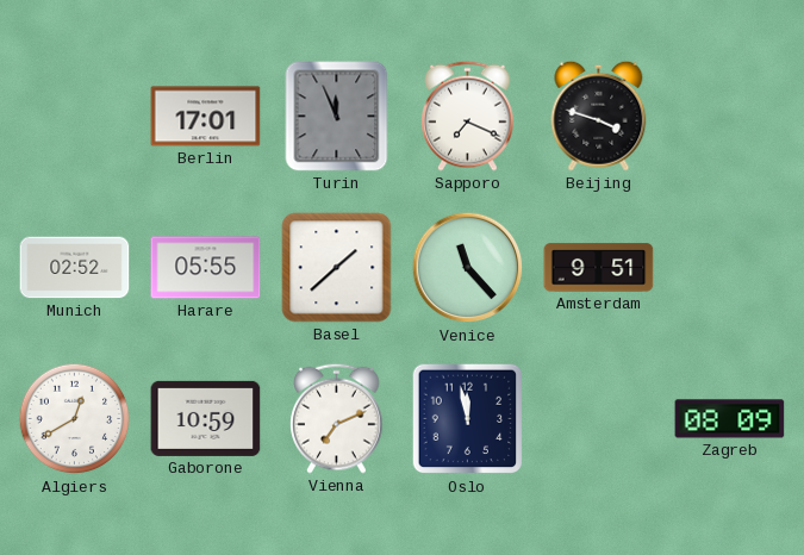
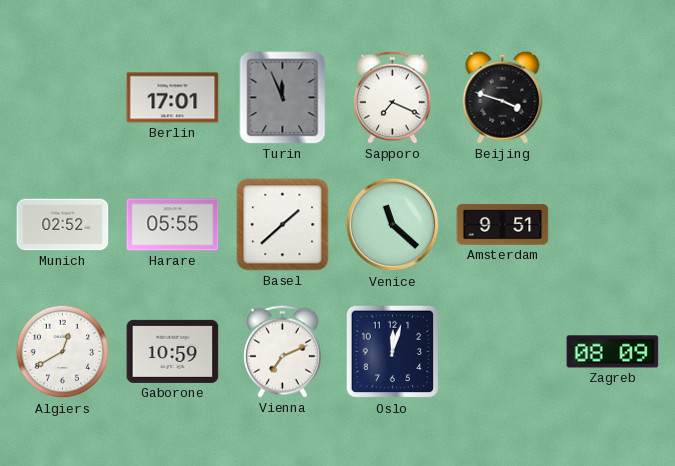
Venice: 11:23 -> 11:22
Oslo: 11:58 -> 12:03
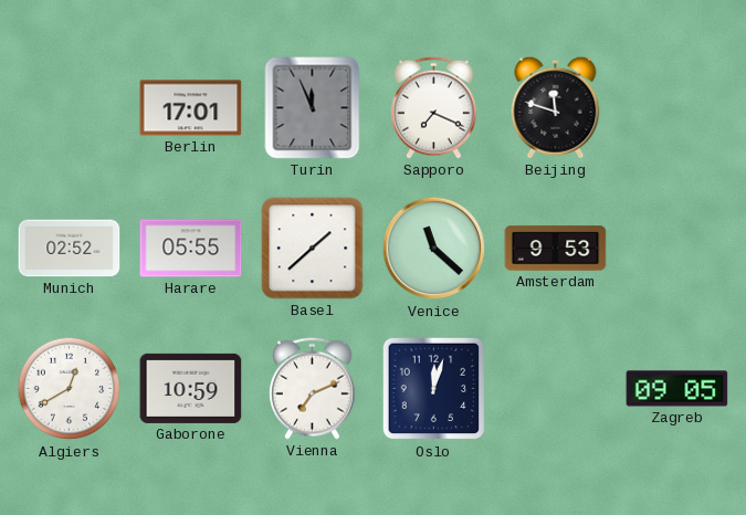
Beijing: 3:48 -> 11:48
Amsterdam: 9:51 -> 9:53
Zagreb: 08:09 -> 09:05
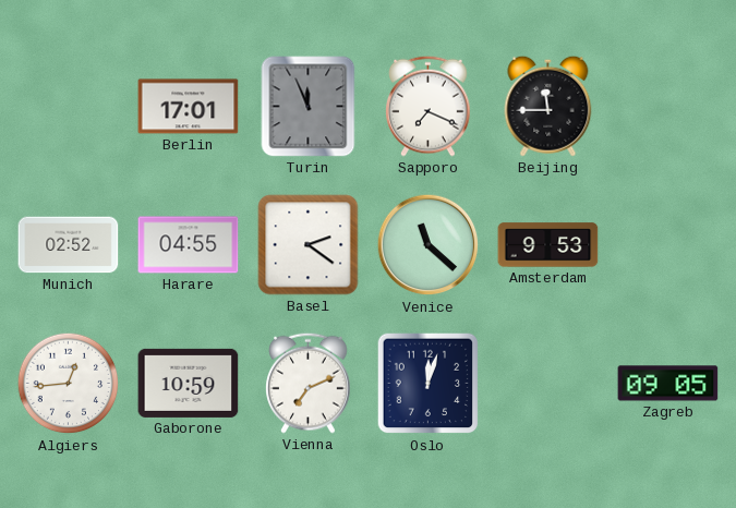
Beijing: 11:48 -> 11:45
Harare: 05:55 -> 04:55
Basel: 1:38 -> 2:21
Algiers: 12:40 -> 12:44
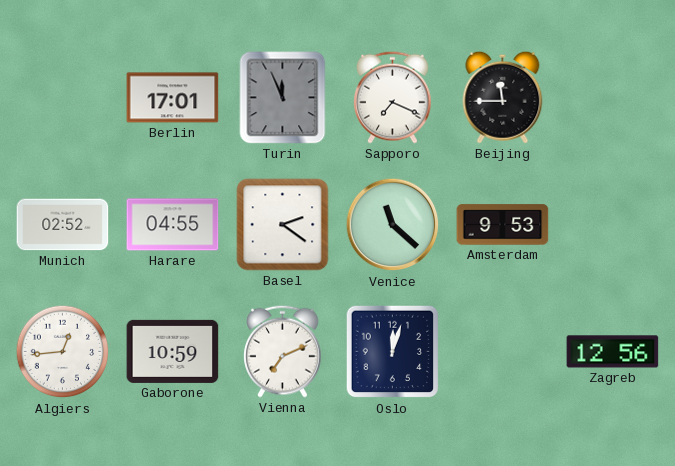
Zagreb: 09:05 -> 12:56
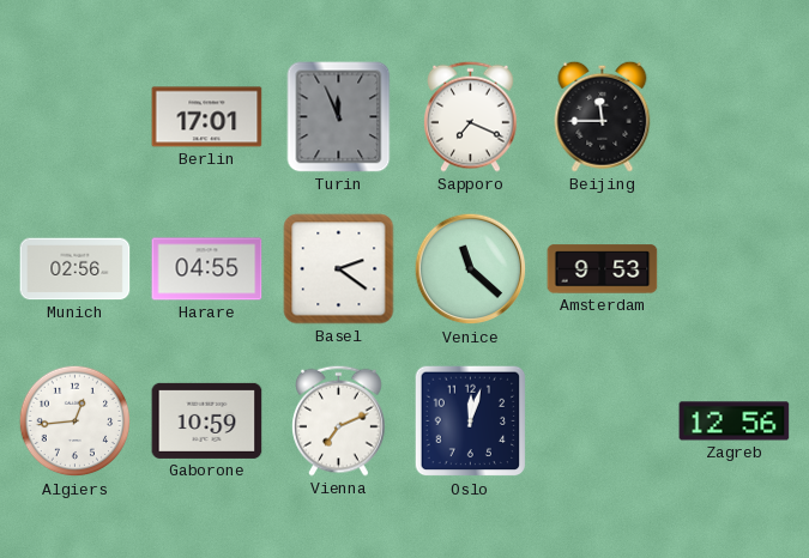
Munich: 02:52 -> 02:56
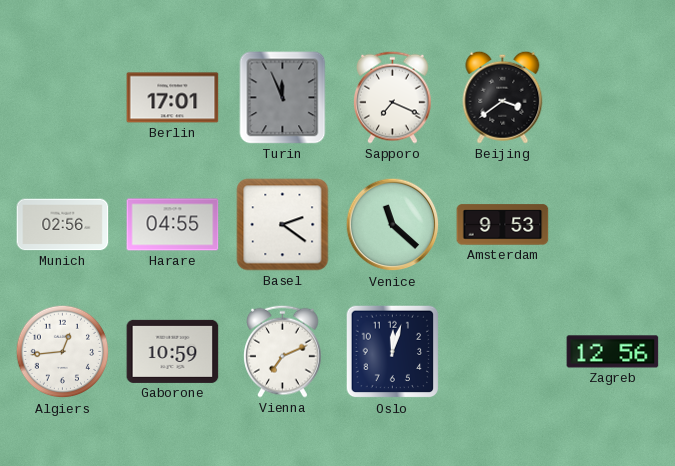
Beijing: 11:45 -> 3:39
